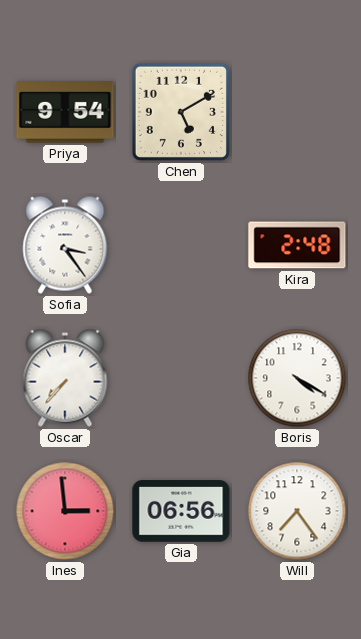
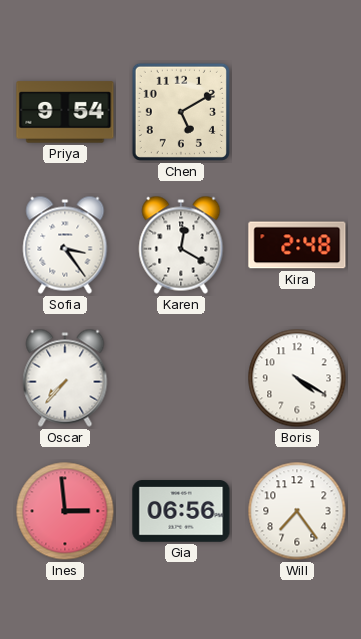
Karen: none -> 12:20
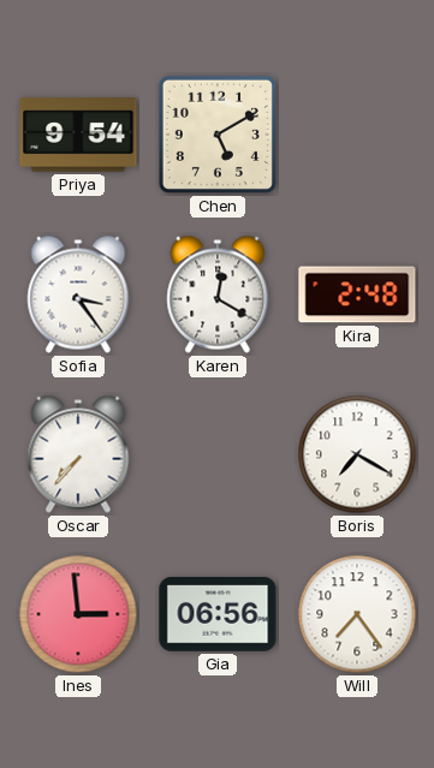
Boris: 4:20 -> 7:20
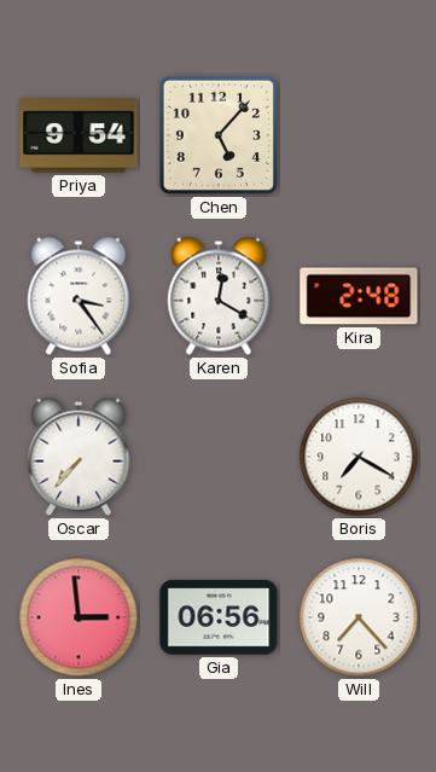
Chen: 5:10 -> 5:07
Will: 7:24 -> 7:23
